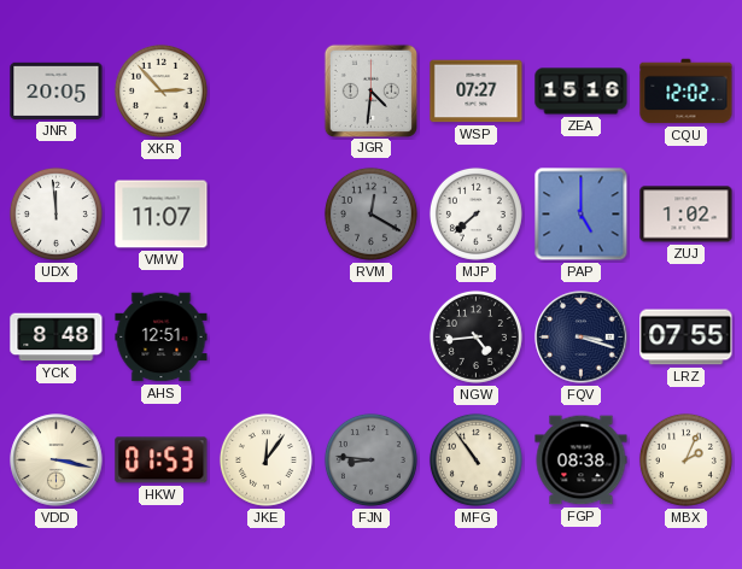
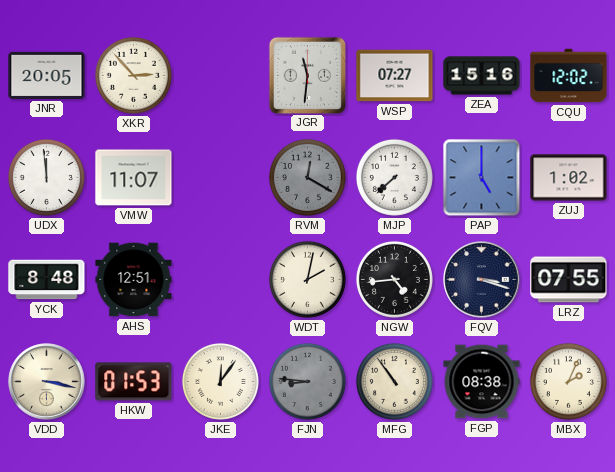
JGR: 4:31 -> 11:31
WDT: none -> 2:02
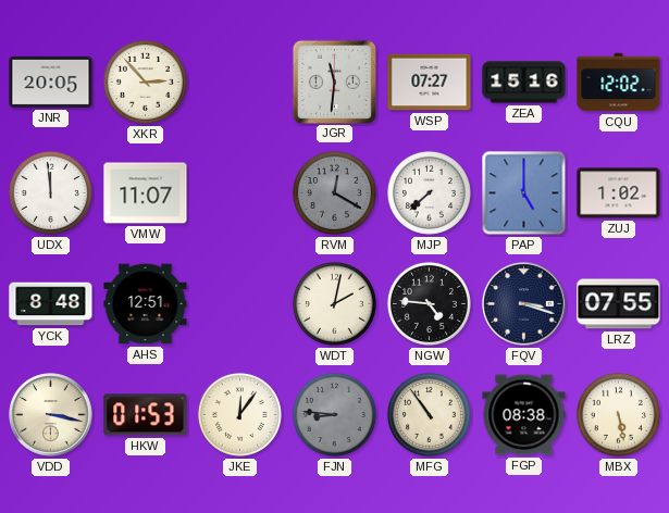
NGW: 4:44 -> 4:46
MBX: 2:04 -> 5:28
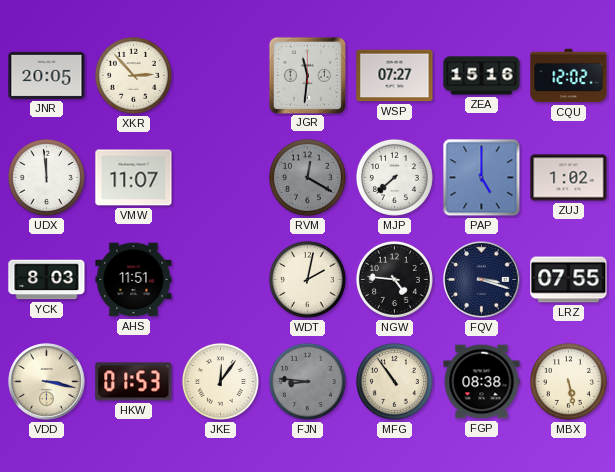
YCK: 8:48 -> 8:03
AHS: 12:51 -> 11:51
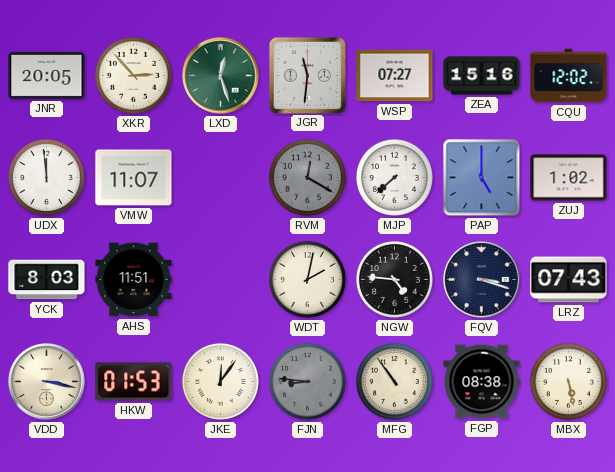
LXD: none -> 12:27
LRZ: 07:55 -> 07:43
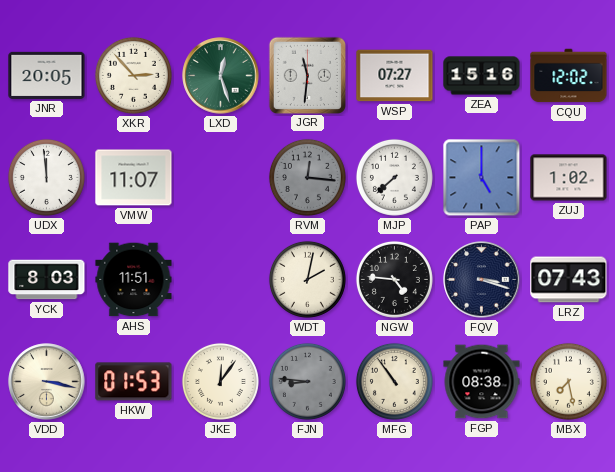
RVM: 12:20 -> 12:16
MBX: 5:28 -> 7:28
